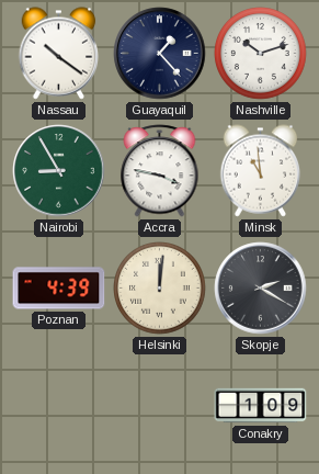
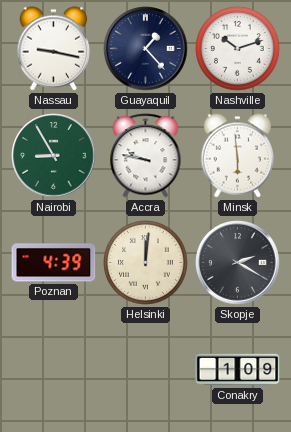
Nassau: 10:21 -> 9:17
Accra: 3:47 -> 9:47
Minsk: 10:59 -> 5:59
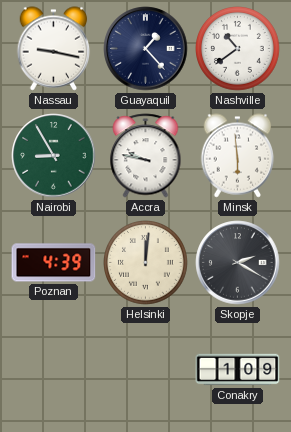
Nashville: 10:12 -> 10:39
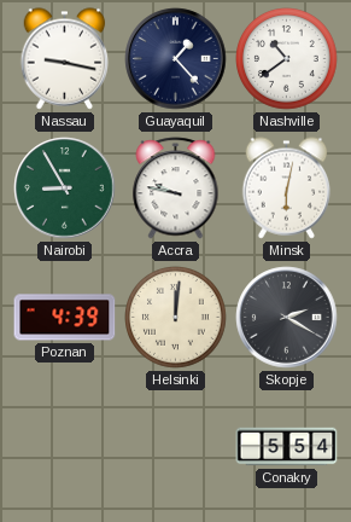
Minsk: 5:59 -> 6:02
Conakry: 1:09 -> 5:54
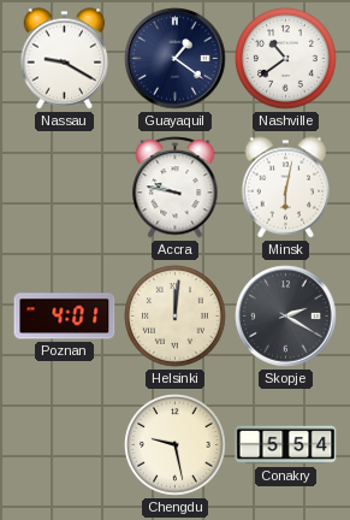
Nassau: 9:17 -> 9:20
Guayaquil: 1:23 -> 1:21
Nairobi: 8:55 -> none
Poznan: 4:39 -> 4:01
Chengdu: none -> 9:28
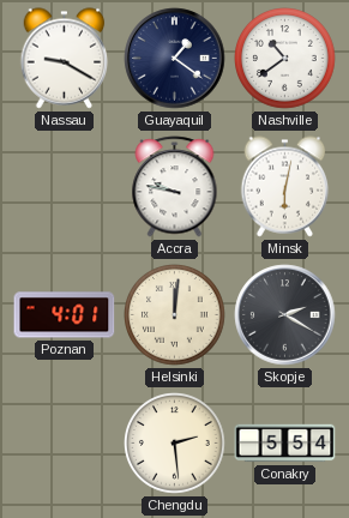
Chengdu: 9:28 -> 2:29
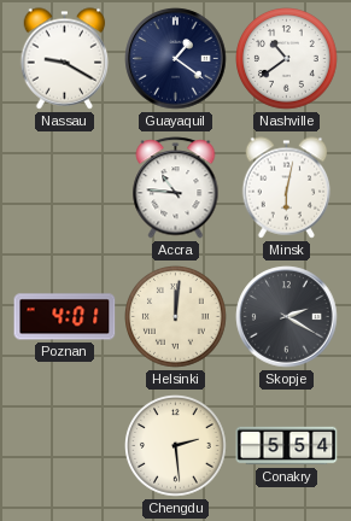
Accra: 9:47 -> 10:46
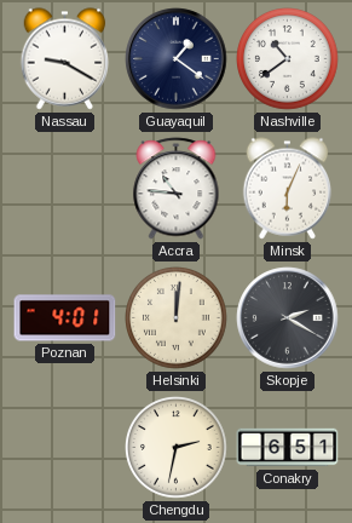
Minsk: 6:02 -> 6:04
Chengdu: 2:29 -> 2:32
Conakry: 5:54 -> 6:51
